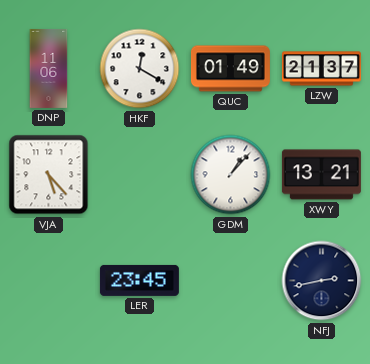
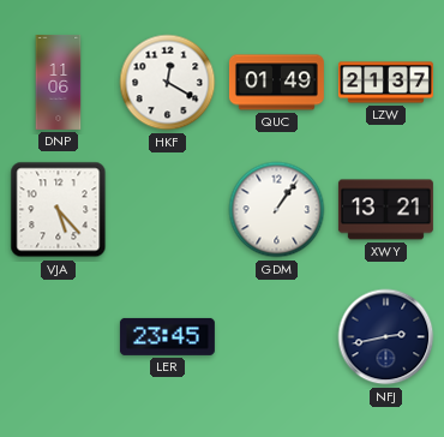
GDM: 1:07 -> 1:06
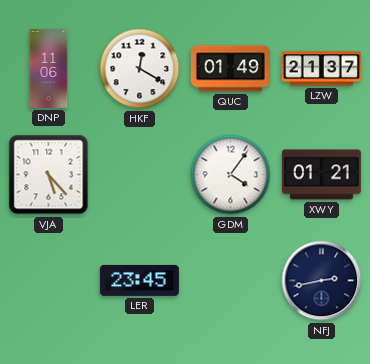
GDM: 1:06 -> 4:06
XWY: 13:21 -> 01:21
